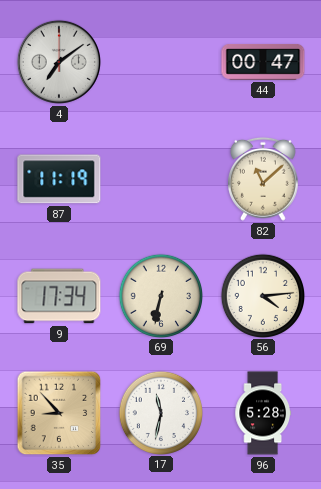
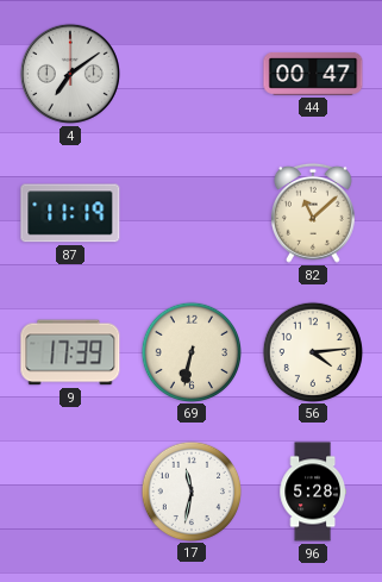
9: 17:34 -> 17:39
35: 8:53 -> none
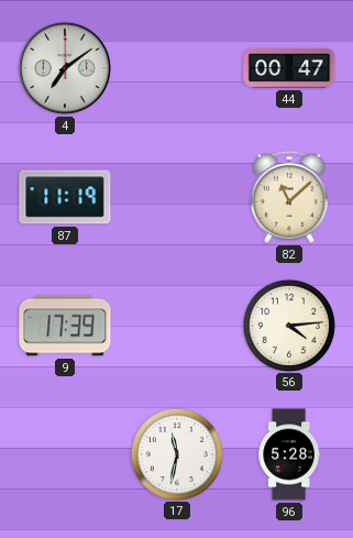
69: 6:32 -> none
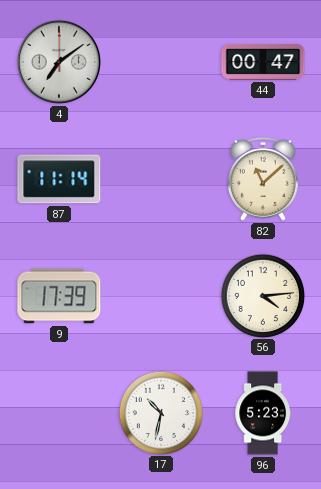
87: 11:19 -> 11:14
17: 11:32 -> 10:32
96: 5:28 -> 5:23
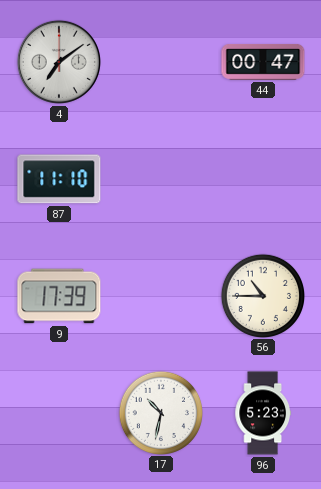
87: 11:14 -> 11:10
82: 11:08 -> none
56: 4:14 -> 10:45
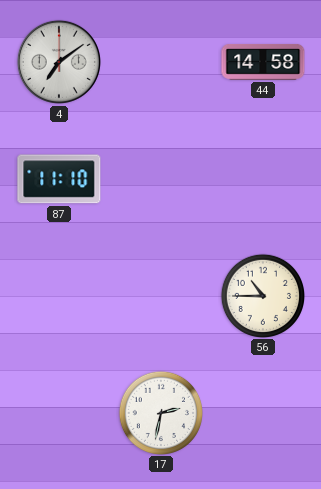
44: 00:47 -> 14:58
9: 17:39 -> none
17: 10:32 -> 2:32
96: 5:23 -> none
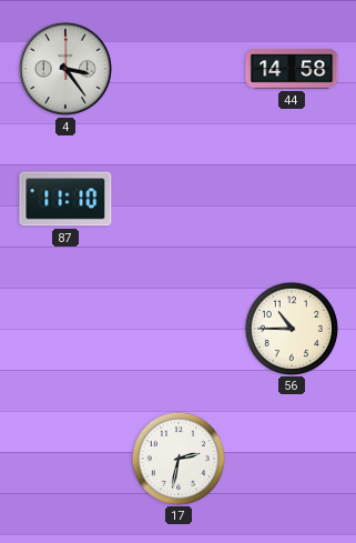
4: 7:09 -> 3:24
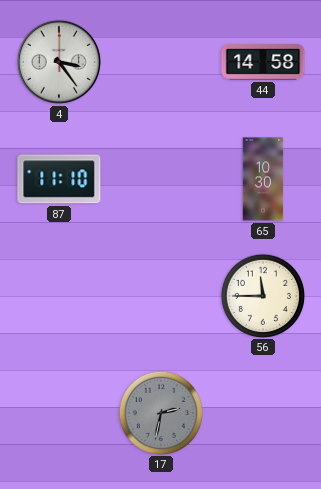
65: none -> 10:30
56: 10:45 -> 11:45
17 dial: white -> grey
